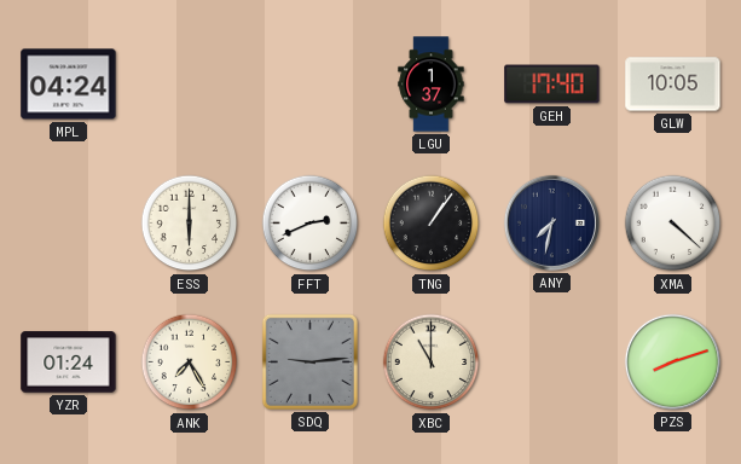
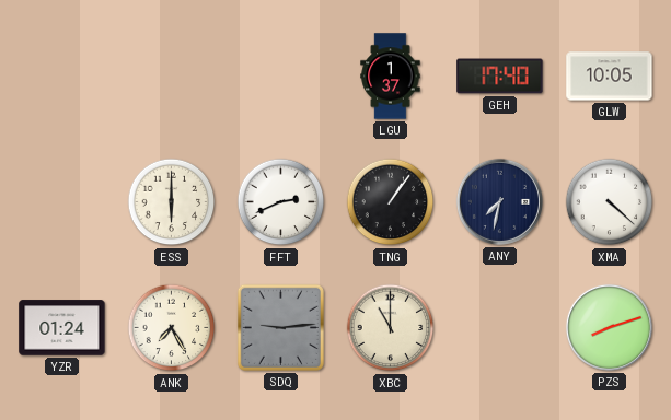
MPL: 04:24 -> none
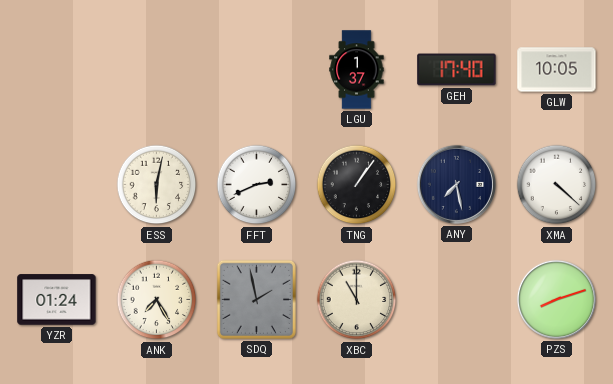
ESS: 6:00 -> 6:02
ANY: 7:32 -> 7:28
SDQ: 9:14 -> 1:58
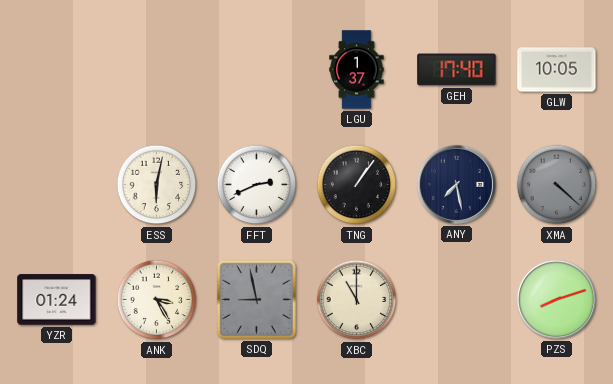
XMA dial: white -> grey
ANK: 7:25 -> 3:25
SDQ: 1:58 -> 8:58
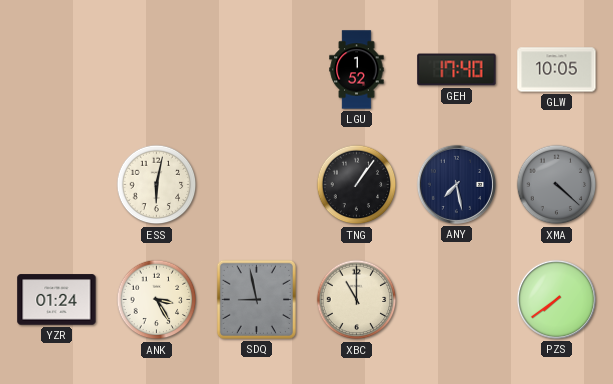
LGU: 1:37 -> 1:52
FFT: 2:41 -> none
PZS: 8:12 -> 7:39
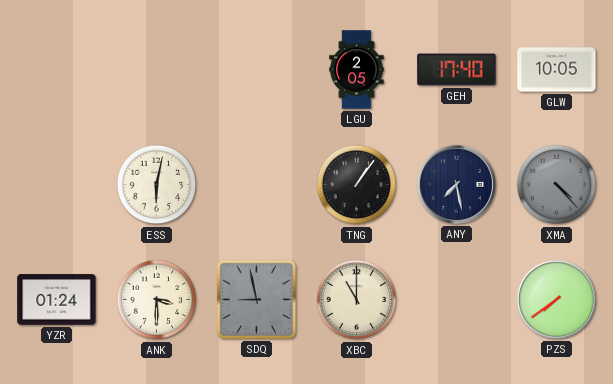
LGU: 1:52 -> 2:05
XMA: 4:22 -> 4:23
ANK: 3:25 -> 3:30
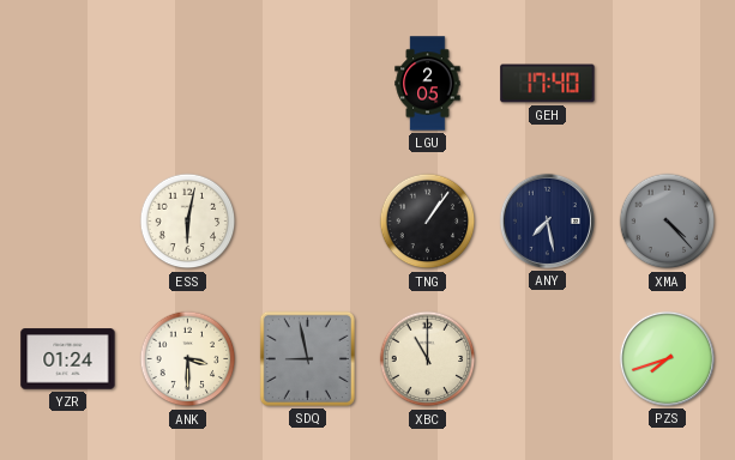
GLW: 10:05 -> none
PZS: 7:39 -> 7:42
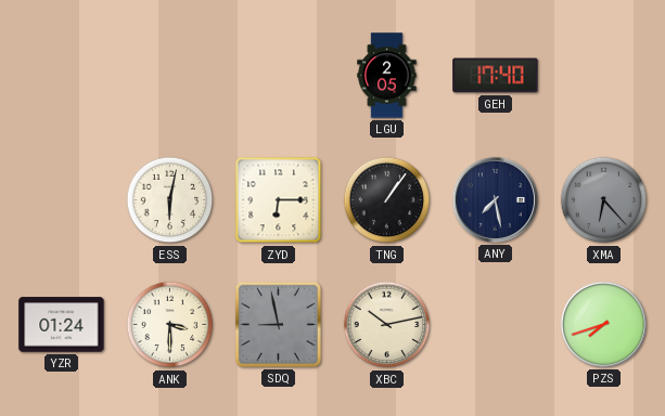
ZYD: none -> 6:15
XMA: 4:23 -> 6:23
XBC: 11:00 -> 10:13
